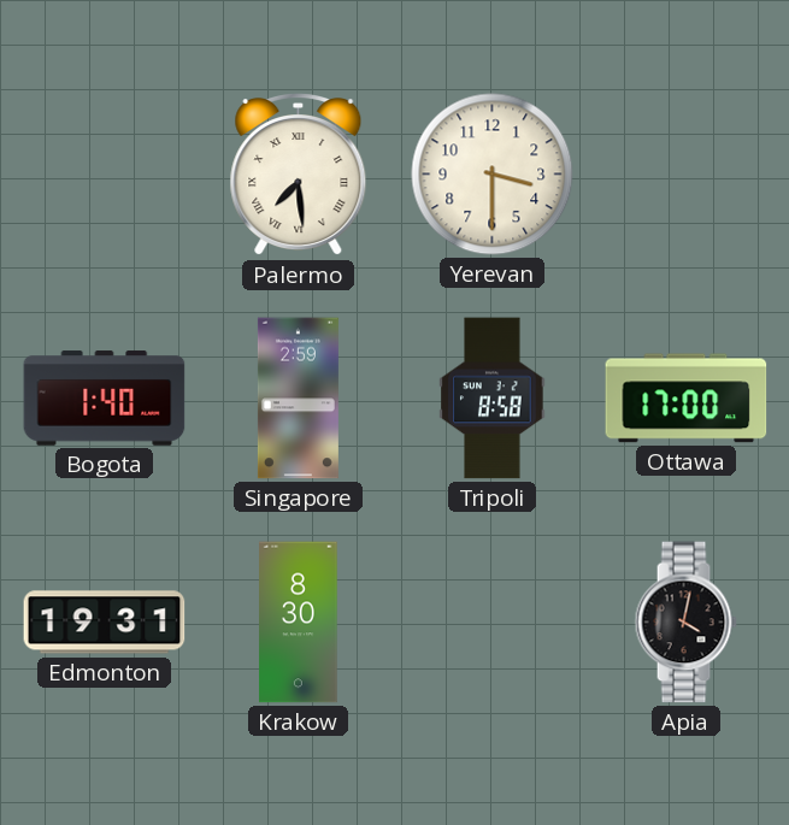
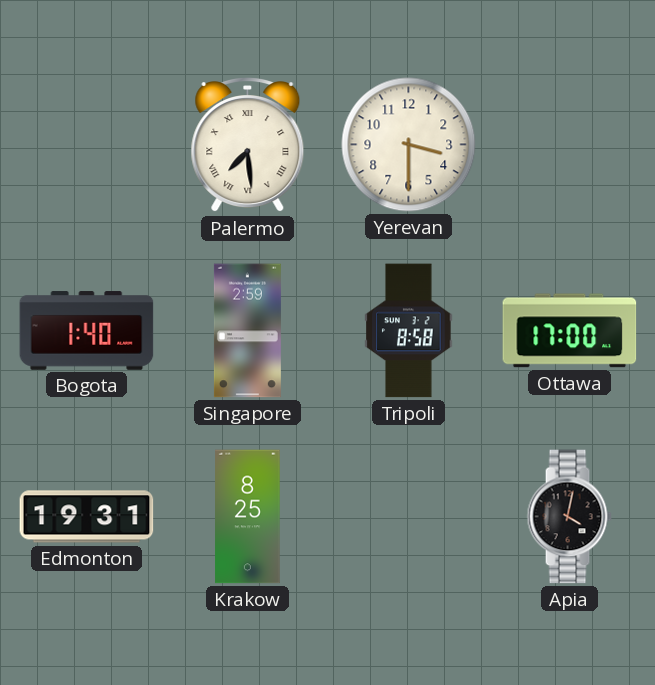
Krakow: 8:30 -> 8:25
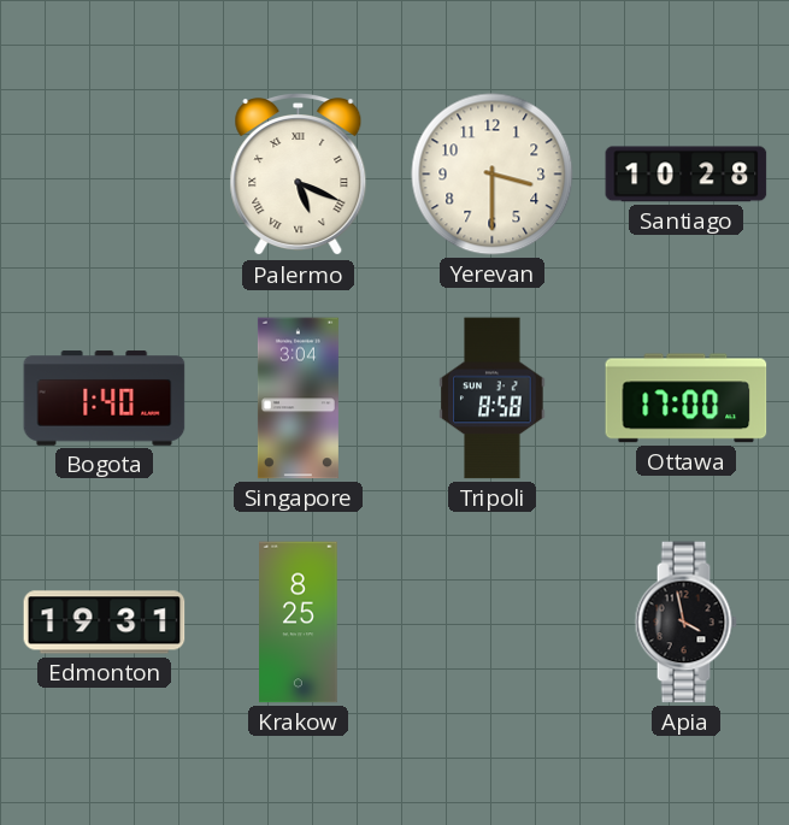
Palermo: 7:29 -> 5:19
Santiago: none -> 10:28
Singapore: 2:59 -> 3:04
Apia: 4:02 -> 3:58
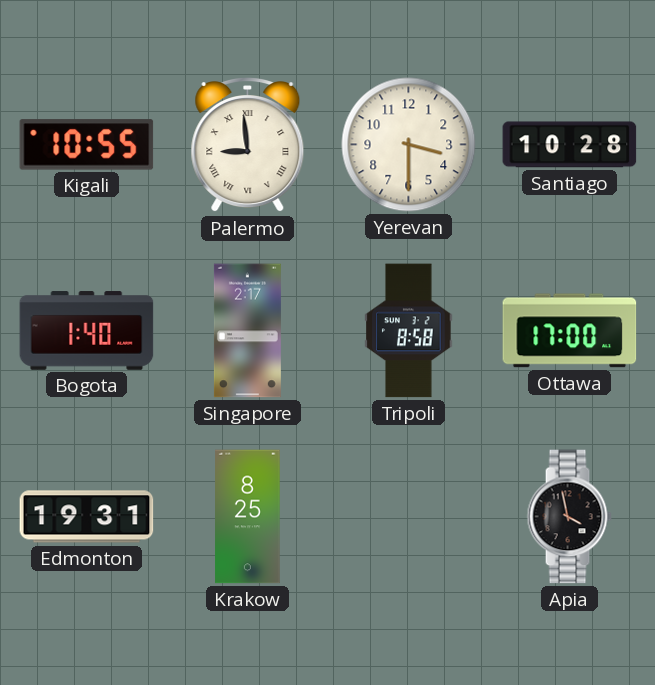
Kigali: none -> 10:55
Palermo: 5:19 -> 8:59
Singapore: 3:04 -> 2:17
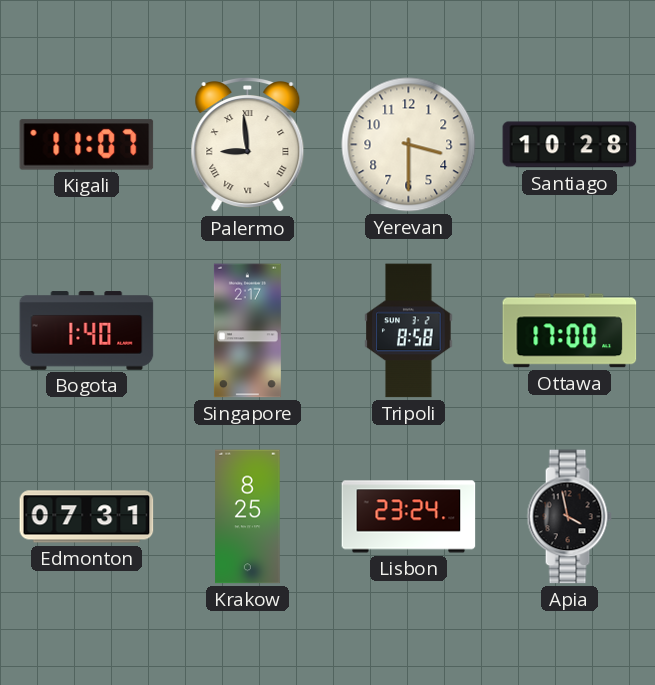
Kigali: 10:55 -> 11:07
Edmonton: 19:31 -> 07:31
Lisbon: none -> 23:24
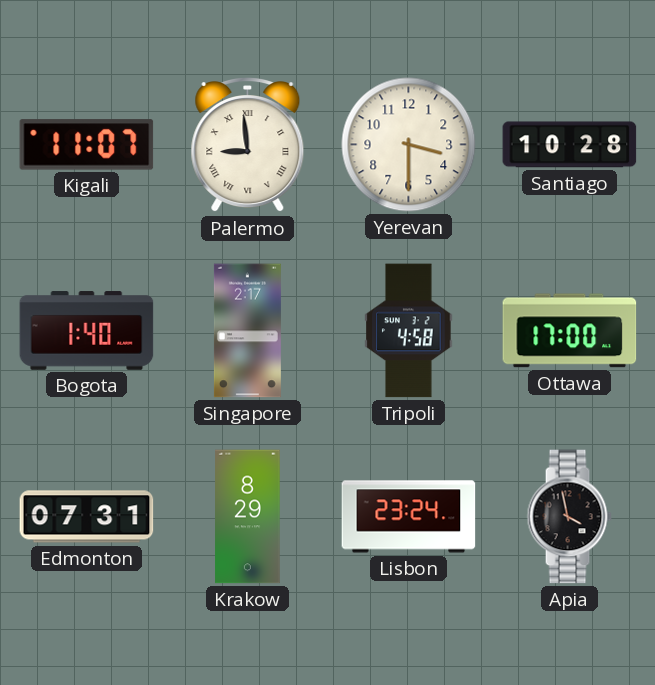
Tripoli: 8:58 -> 4:58
Krakow: 8:25 -> 8:29
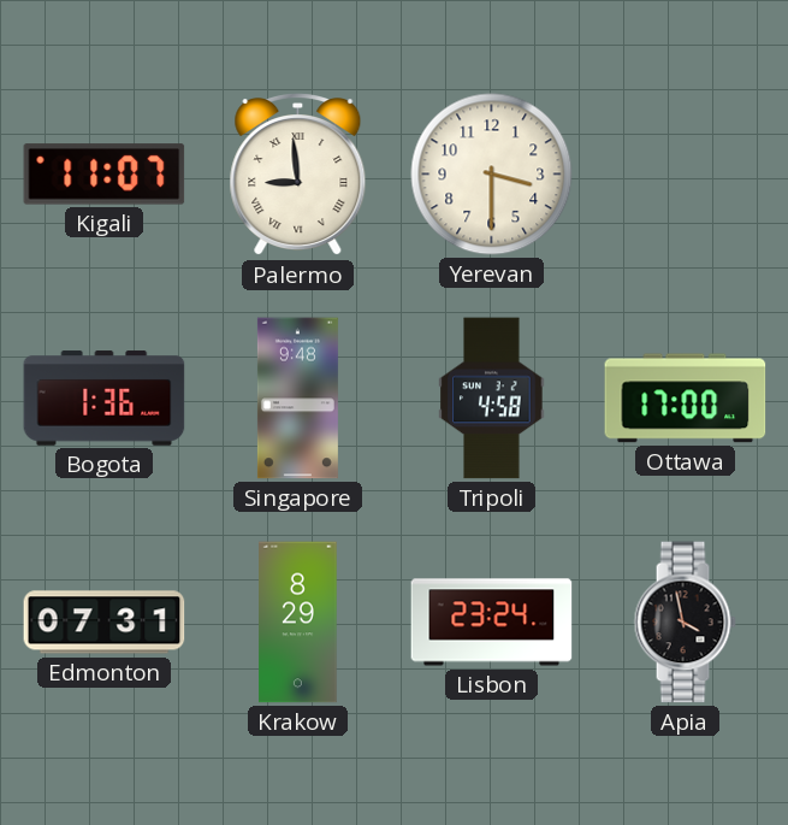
Santiago: 10:28 -> none
Bogota: 1:40 -> 1:36
Singapore: 2:17 -> 9:48
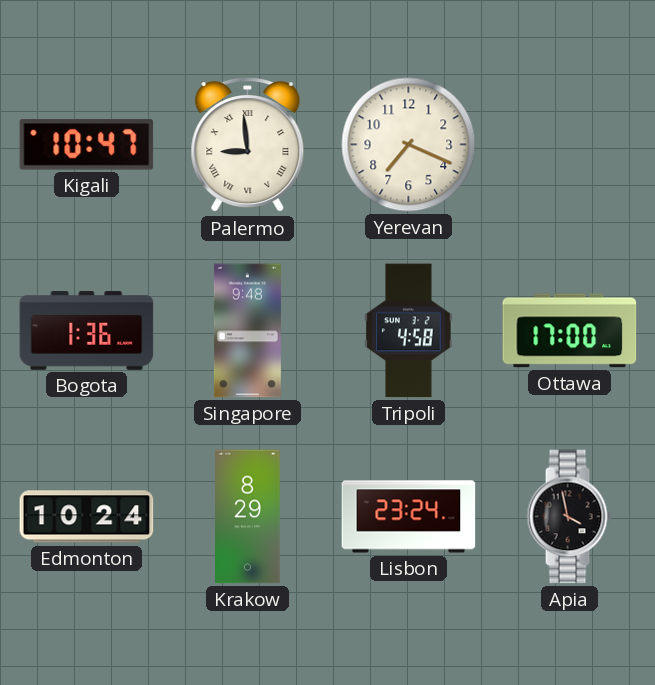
Kigali: 11:07 -> 10:47
Yerevan: 3:30 -> 7:19
Edmonton: 07:31 -> 10:24
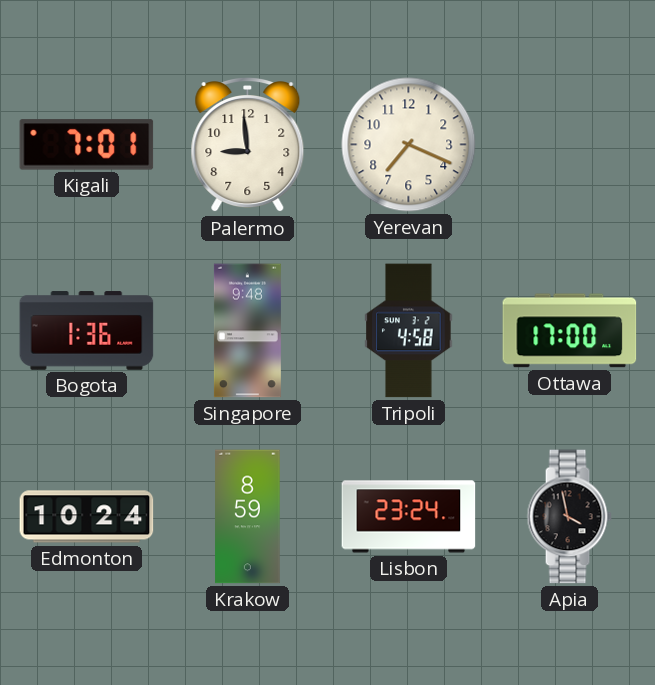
Kigali: 10:47 -> 7:01
Palermo numerals: Roman -> Arabic
Krakow: 8:29 -> 8:59
